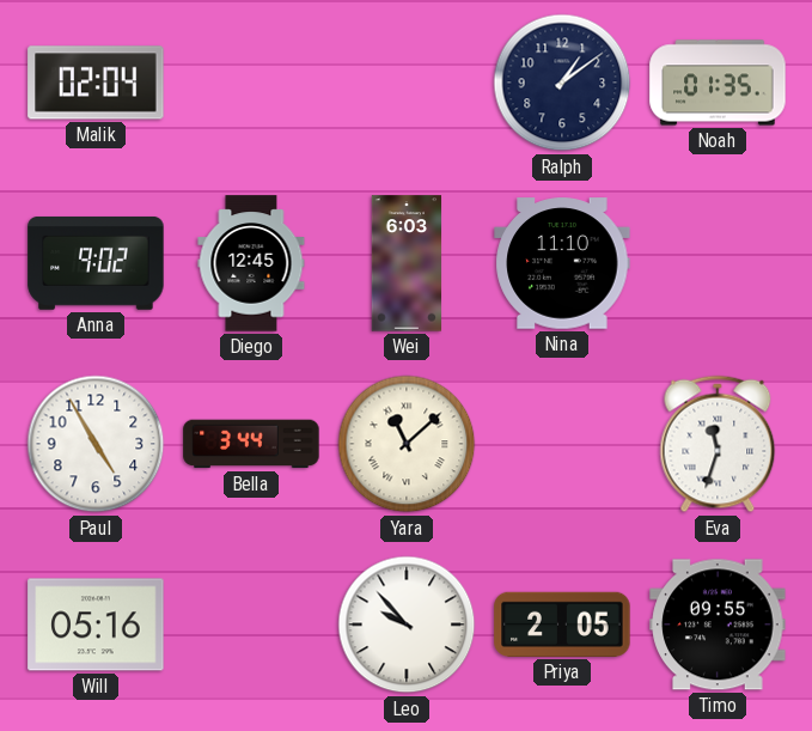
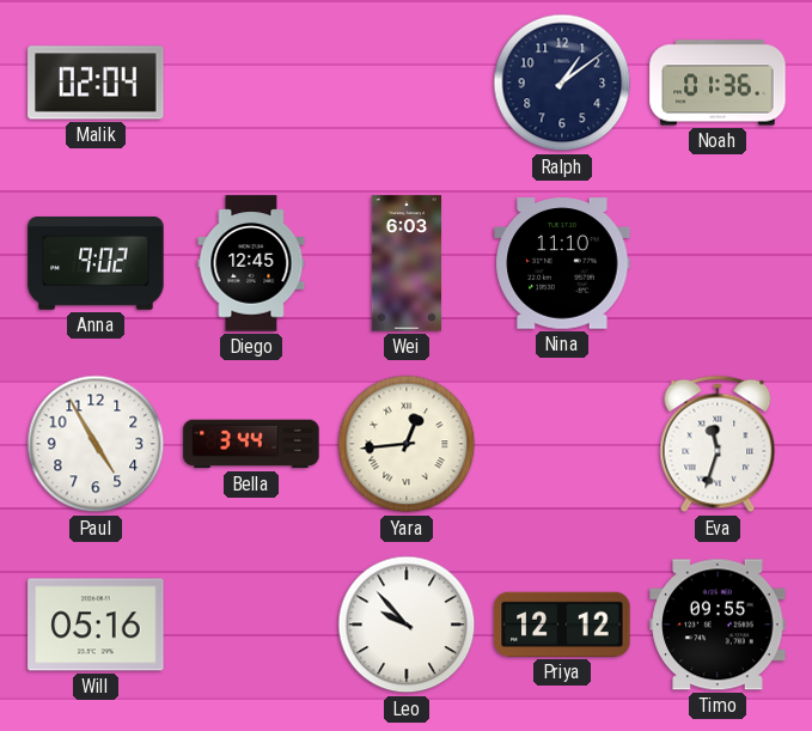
Noah: 01:35 -> 01:36
Yara: 11:08 -> 12:44
Priya: 2:05 -> 12:12
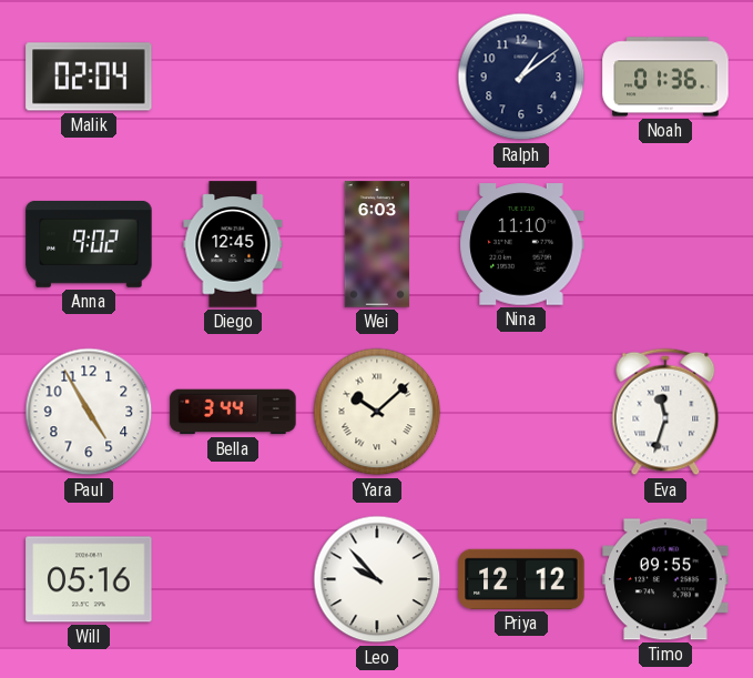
Yara: 12:44 -> 10:08
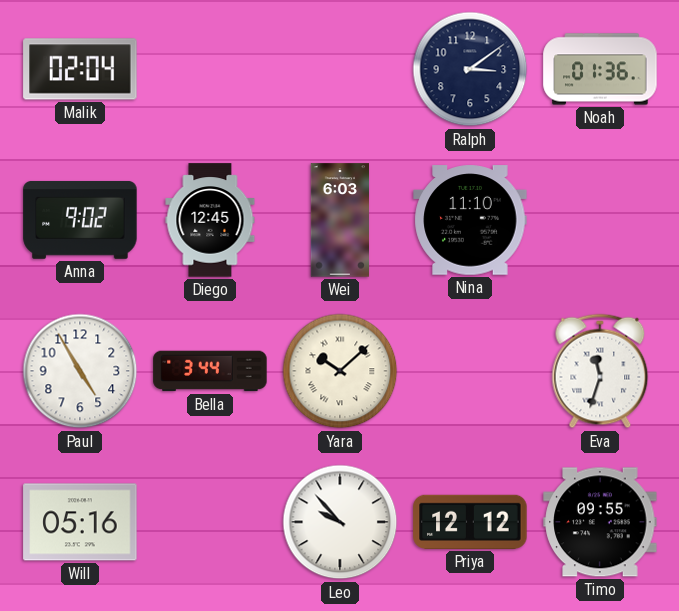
Ralph: 1:09 -> 3:09
